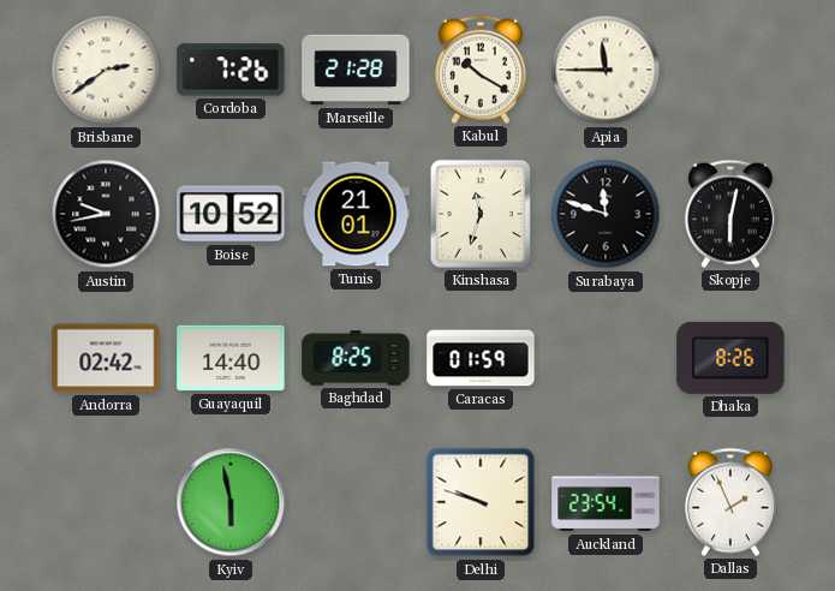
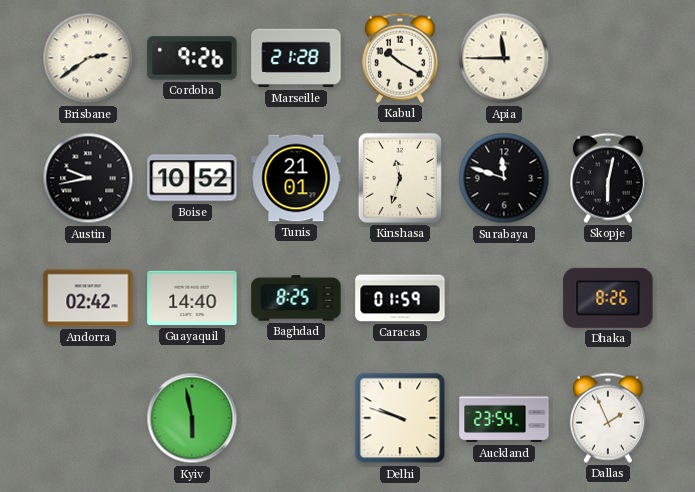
Cordoba: 7:26 -> 9:26
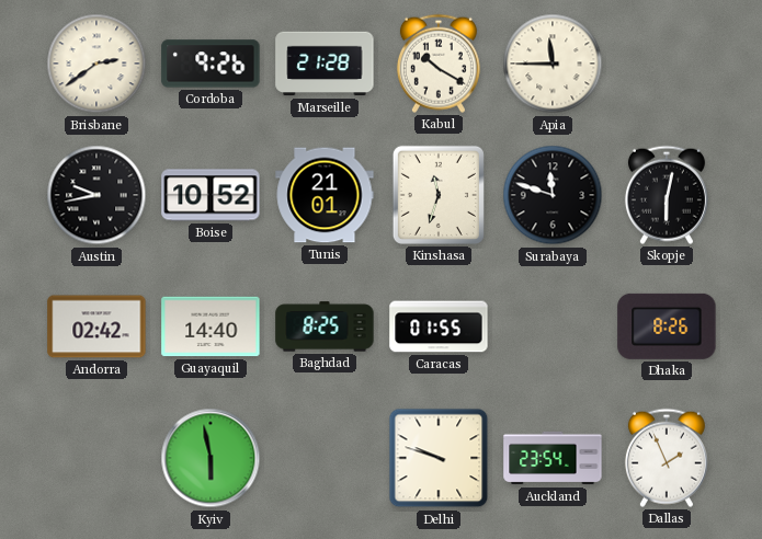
Caracas: 01:59 -> 01:55
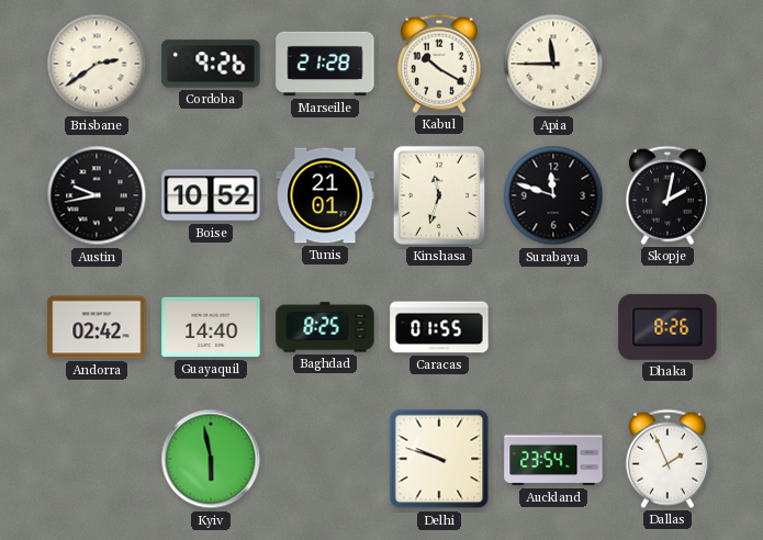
Skopje: 6:02 -> 2:02
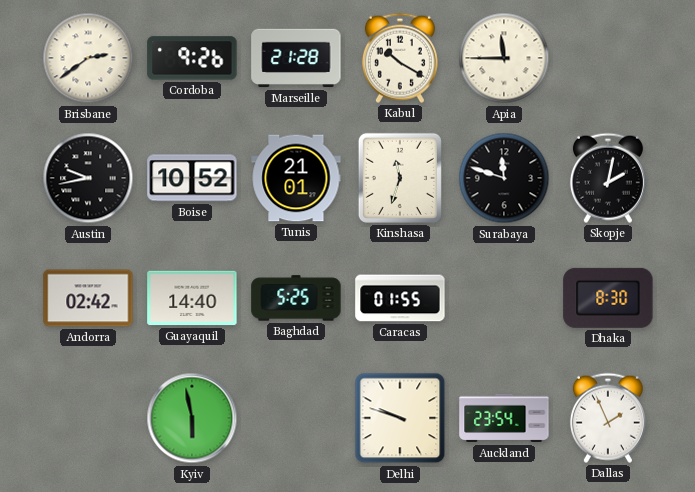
Baghdad: 8:25 -> 5:25
Dhaka: 8:26 -> 8:30
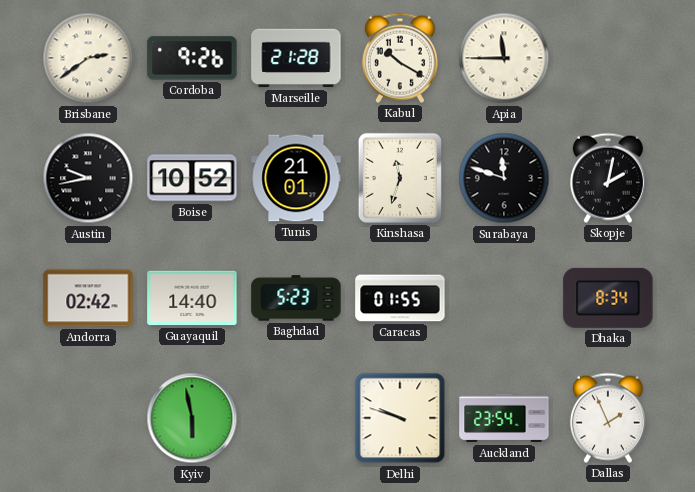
Baghdad: 5:25 -> 5:23
Dhaka: 8:30 -> 8:34
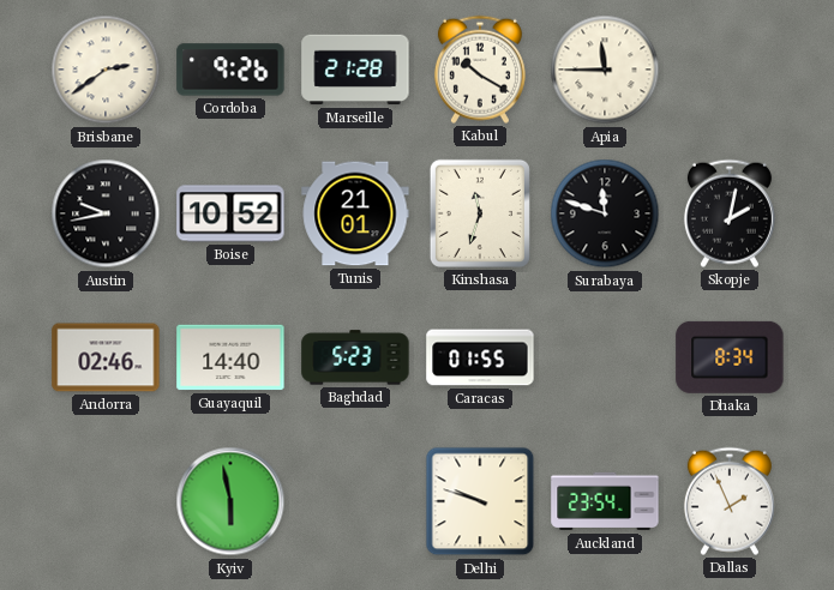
Andorra: 02:42 -> 02:46
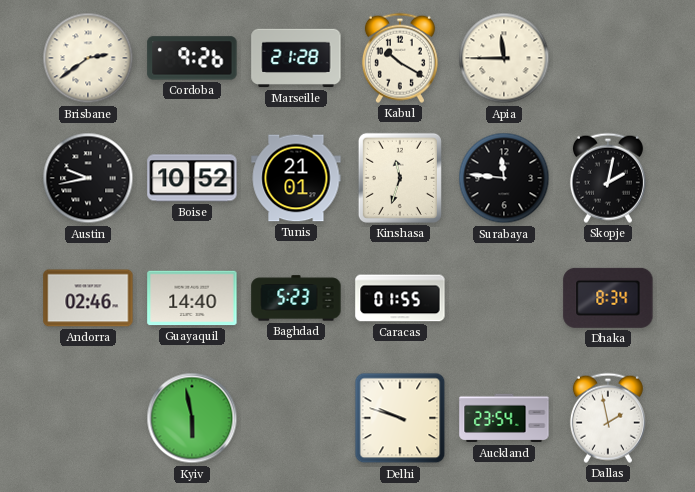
Surabaya: 11:48 -> 11:46
Dallas: 1:56 -> 1:58
